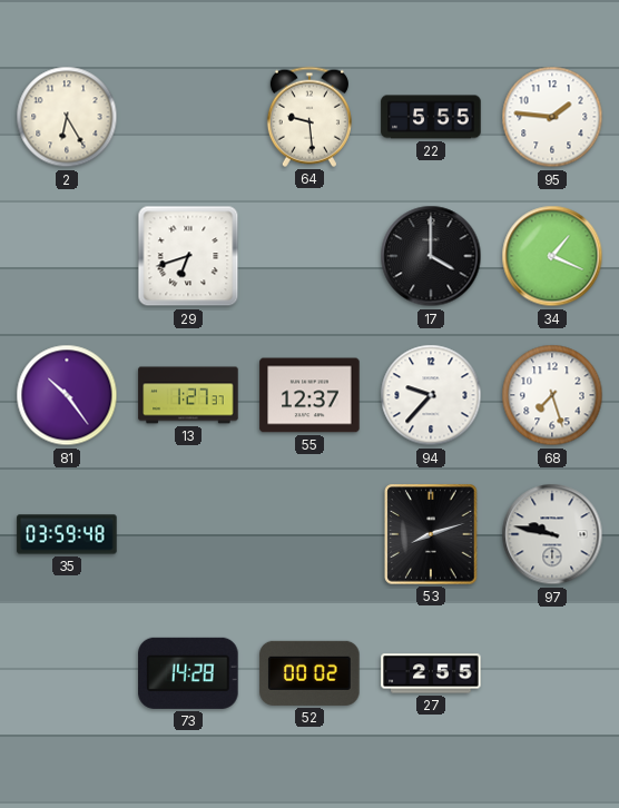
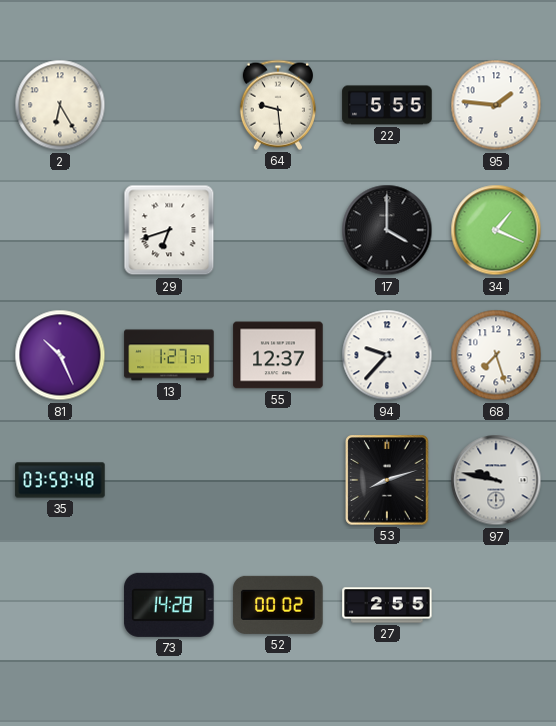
81: 10:24 -> 10:26
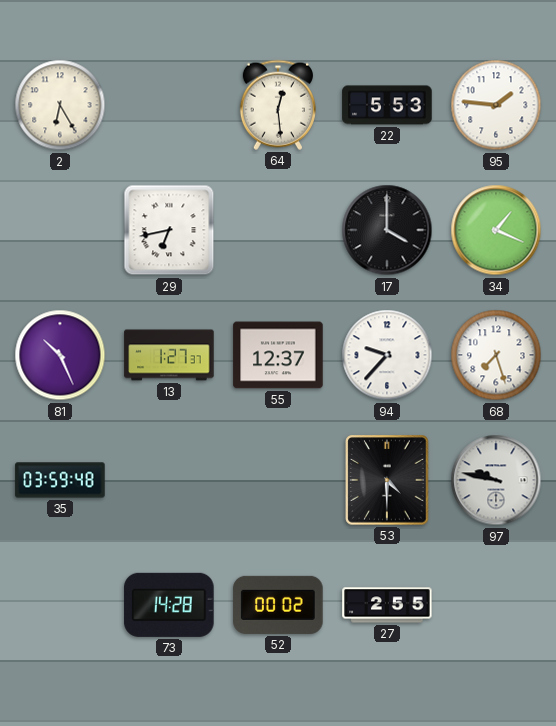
64: 9:29 -> 12:29
22: 5:55 -> 5:53
29: 6:42 -> 6:43
53: 8:12 -> 4:30
